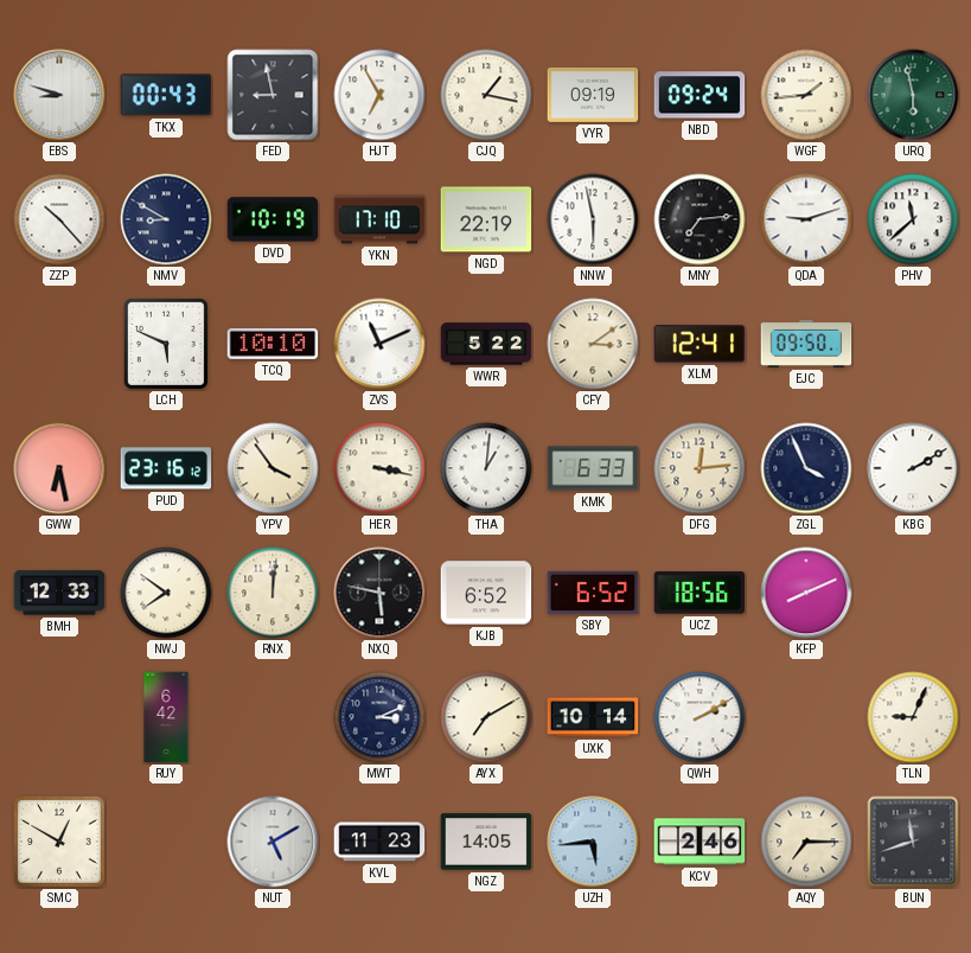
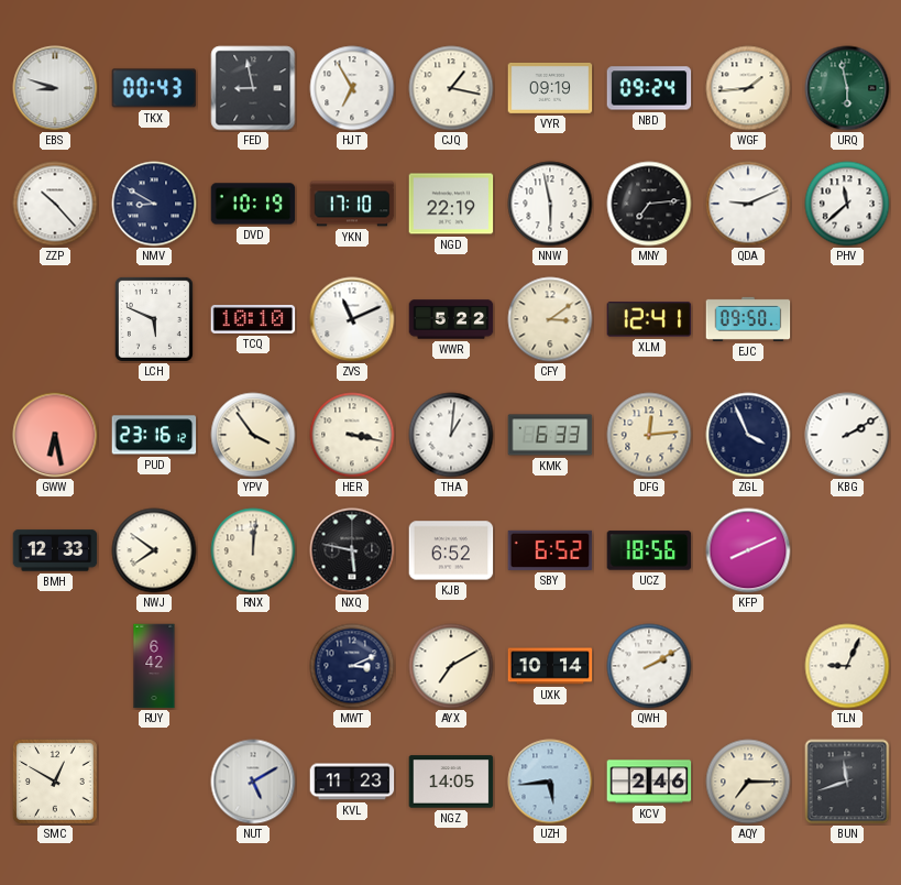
QDA: 9:12 -> 9:11
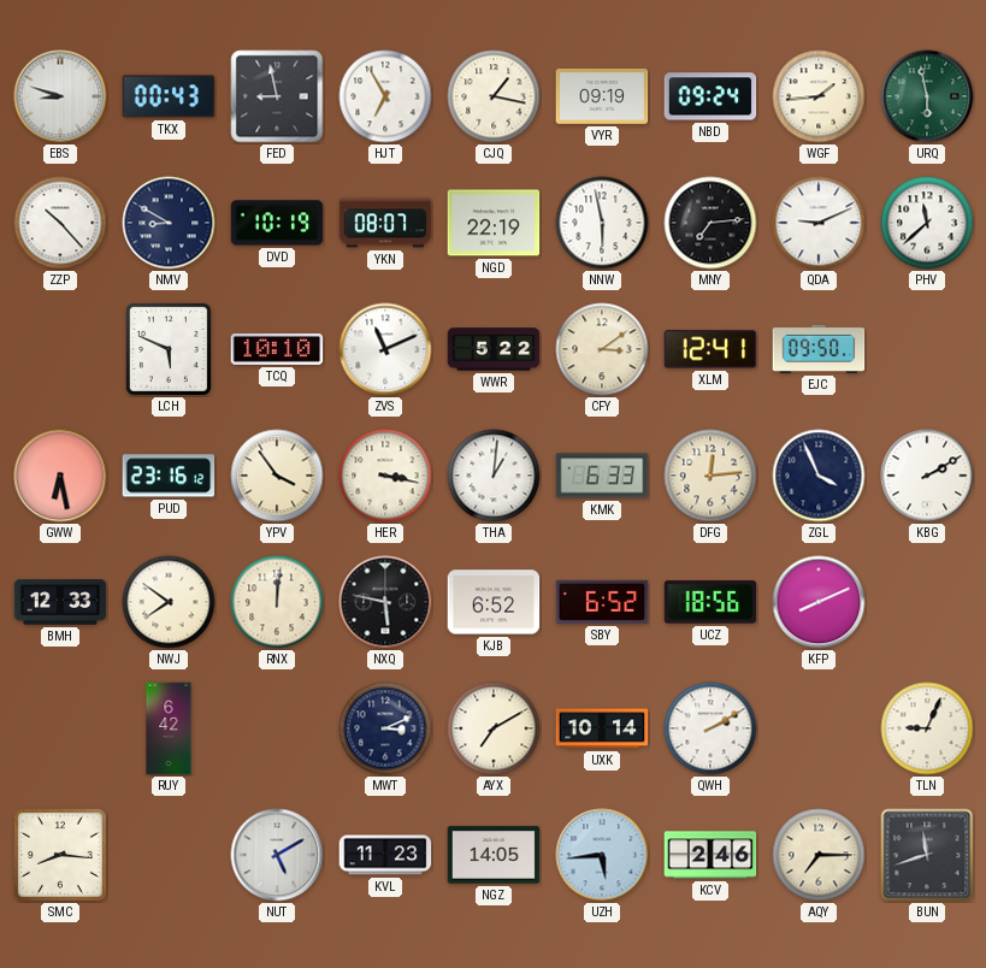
YKN: 17:10 -> 08:07
SMC: 12:50 -> 8:16
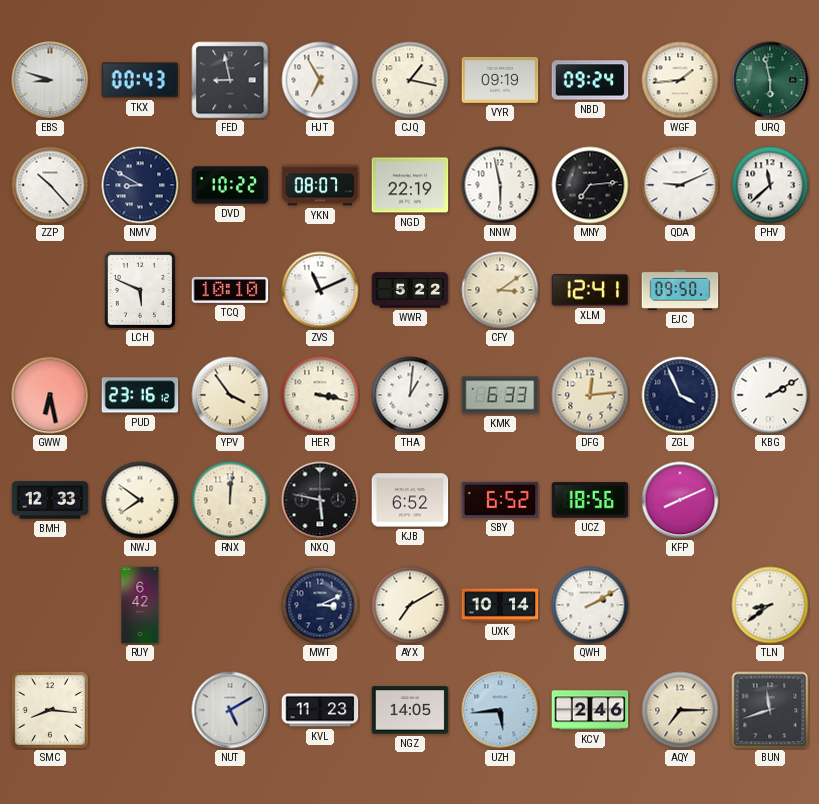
DVD: 10:19 -> 10:22
TLN: 9:04 -> 8:39
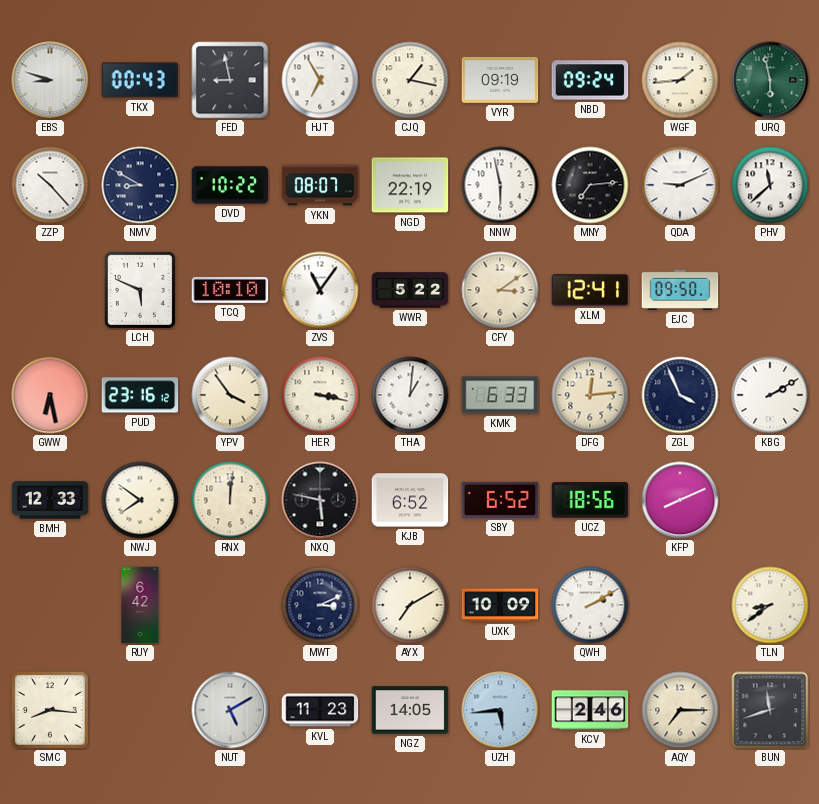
ZVS: 11:11 -> 11:06
UXK: 10:14 -> 10:09
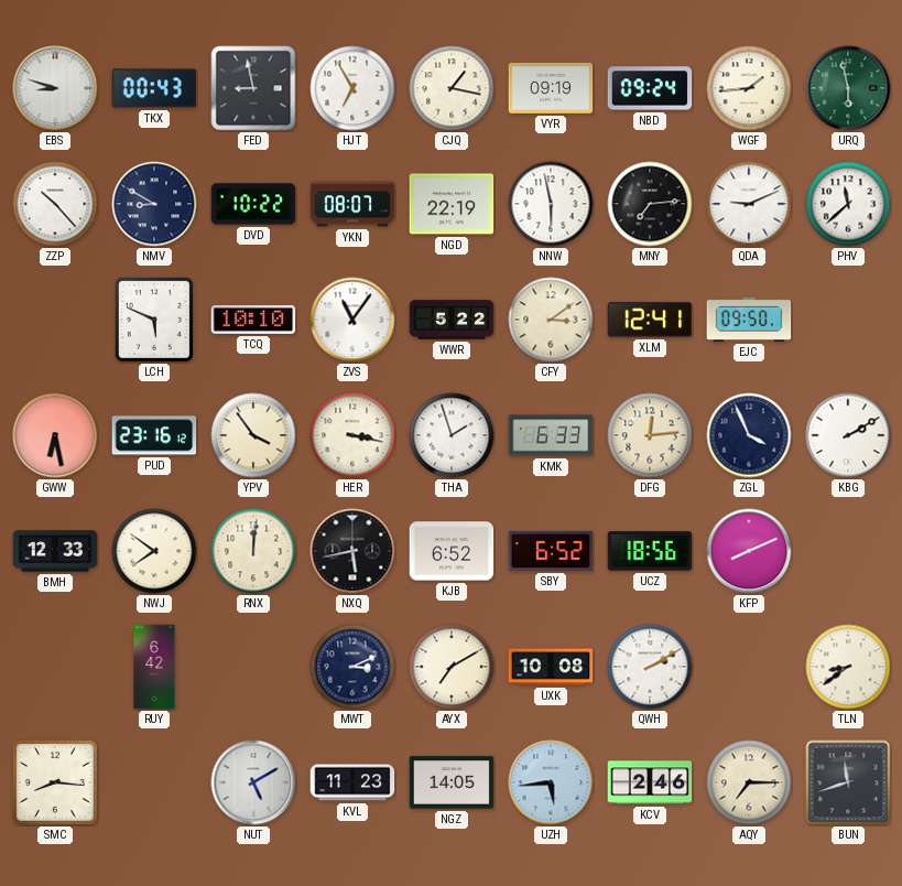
THA: 1:01 -> 1:57
NXQ: 5:47 -> 5:43
UXK: 10:09 -> 10:08
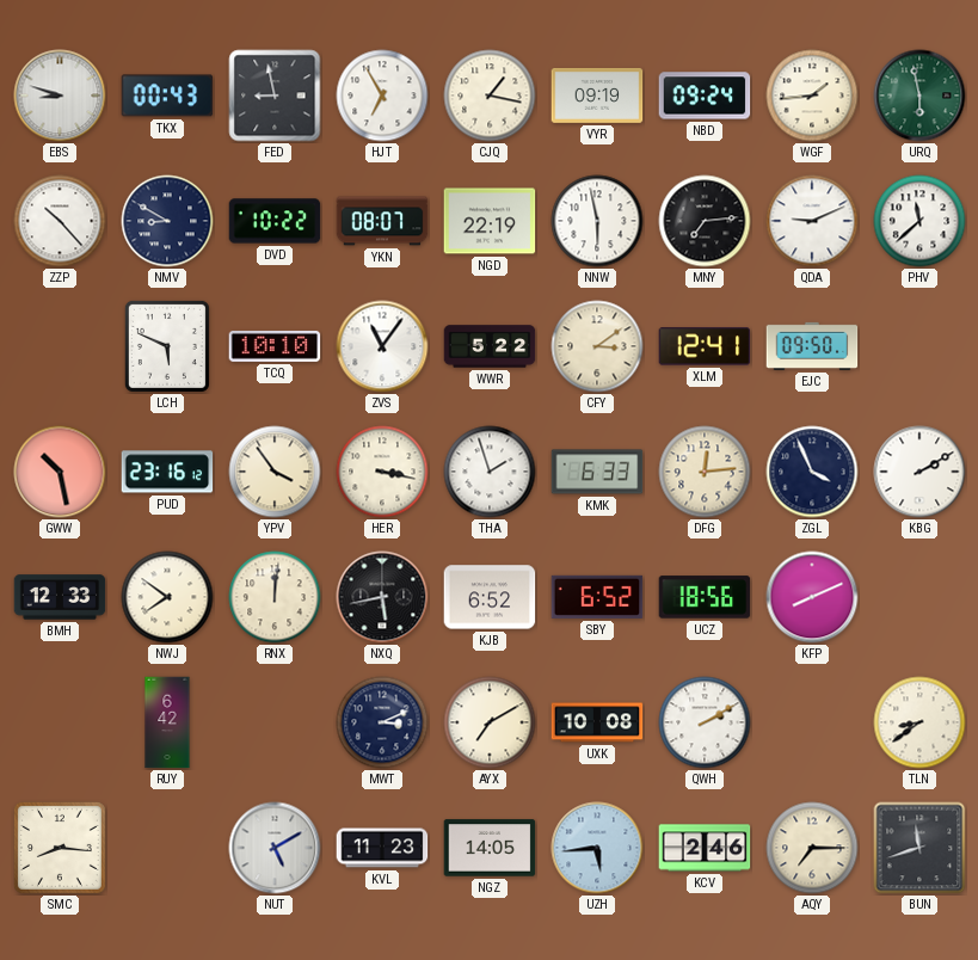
GWW: 6:28 -> 10:28
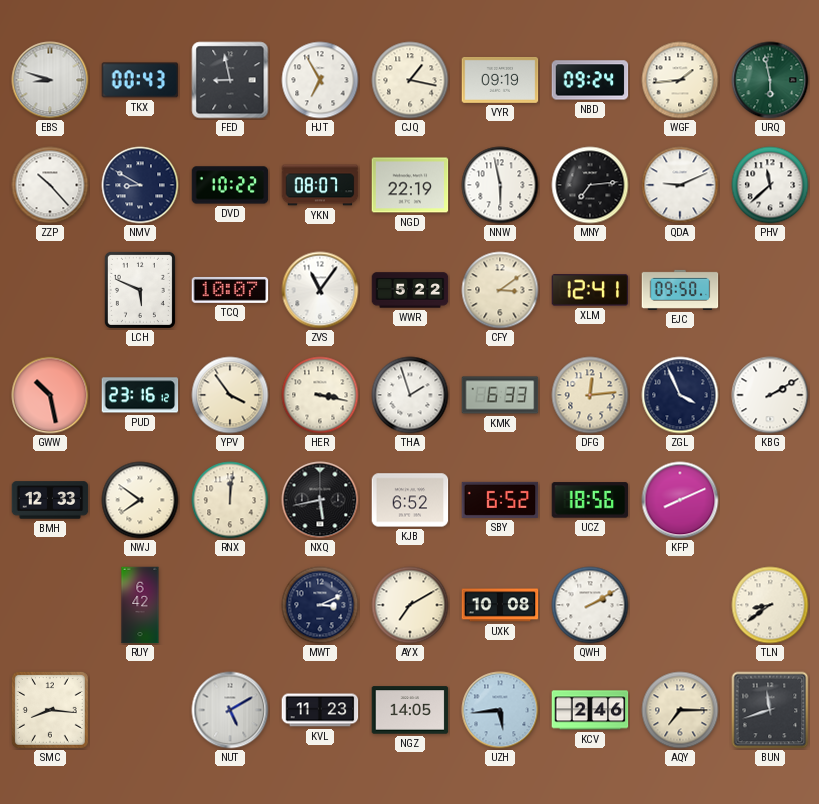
TCQ: 10:10 -> 10:07
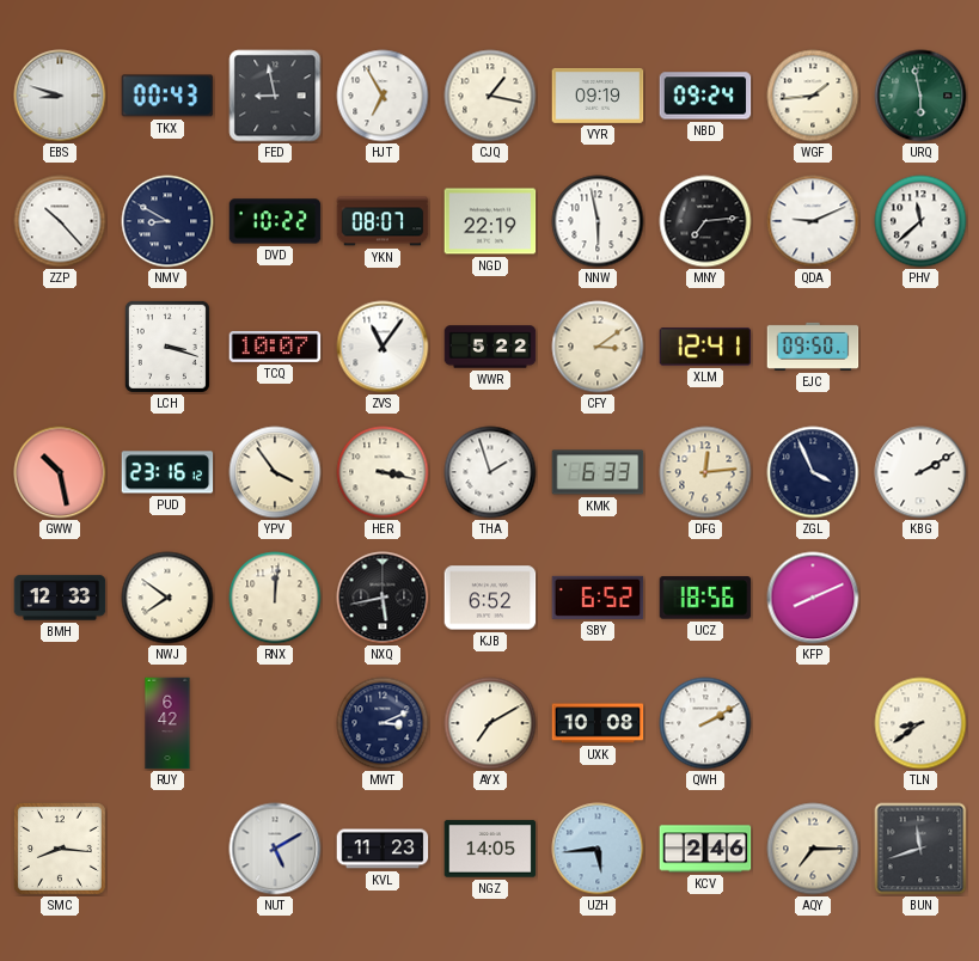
LCH: 5:49 -> 3:18
